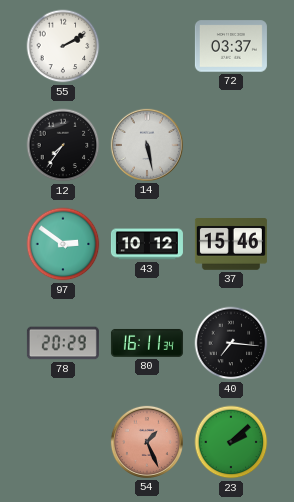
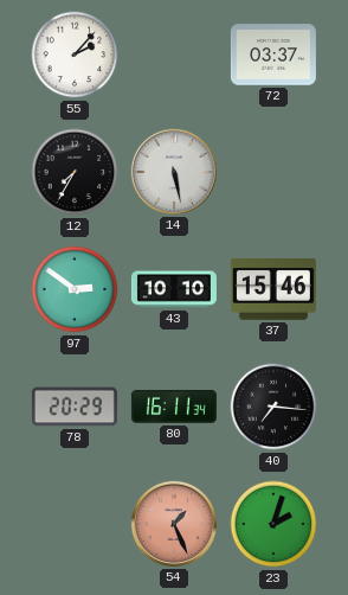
55: 2:10 -> 2:07
12: 7:36 -> 7:35
43: 10:12 -> 10:10
23: 2:08 -> 2:03
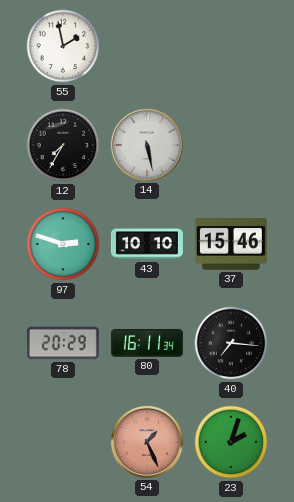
55: 2:07 -> 1:58
72: 03:37 -> none
97: 2:51 -> 2:48
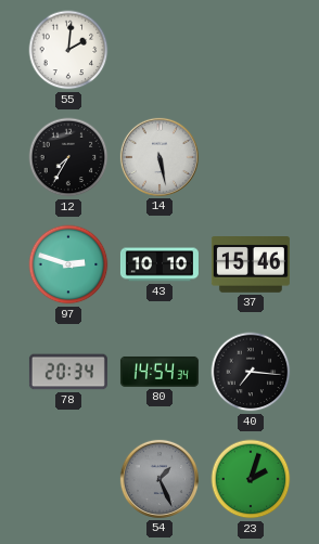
55: 1:58 -> 2:01
78: 20:29 -> 20:34
80: 16:11 -> 14:54
54 dial: salmon -> grey
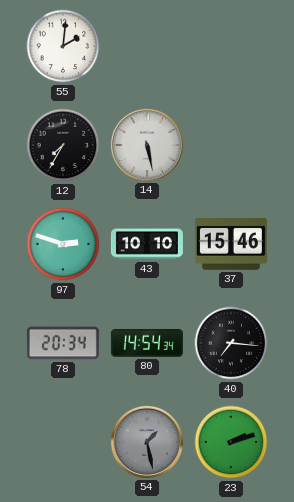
54: 1:26 -> 1:28
23: 2:03 -> 2:12
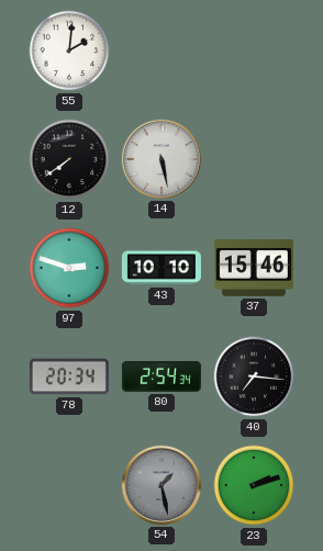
12: 7:35 -> 7:39
80: 14:54 -> 2:54
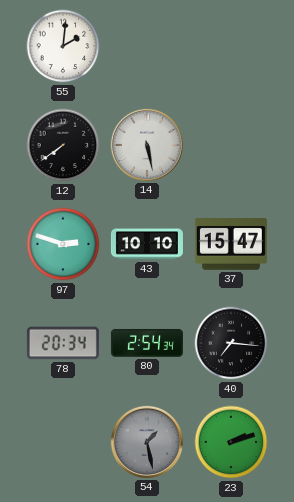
37: 15:46 -> 15:47
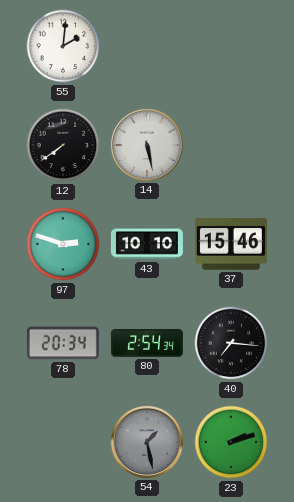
37: 15:47 -> 15:46
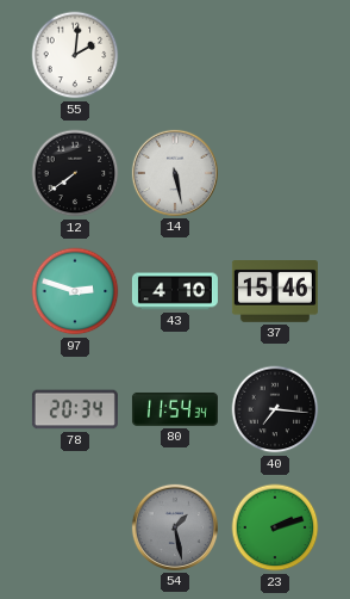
43: 10:10 -> 4:10
80: 2:54 -> 11:54
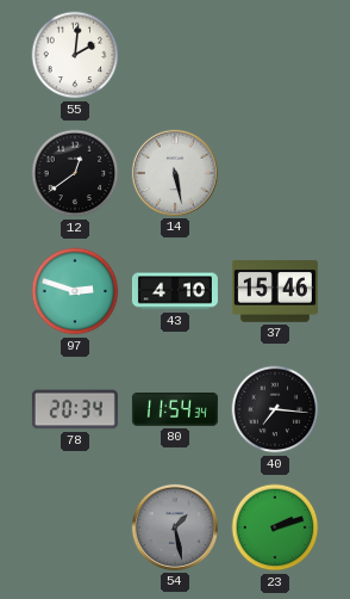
12: 7:39 -> 12:39
